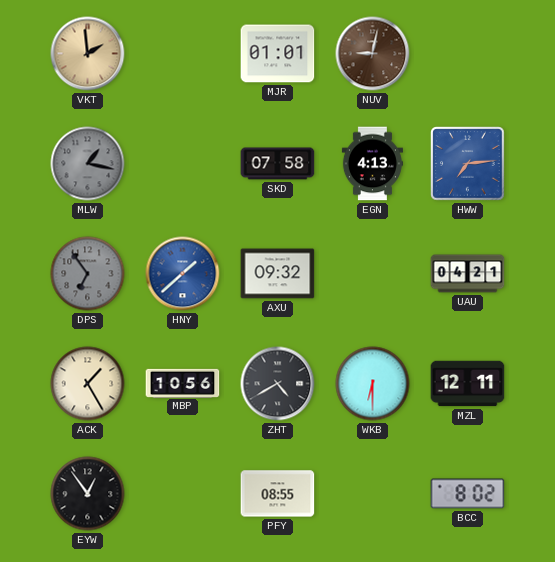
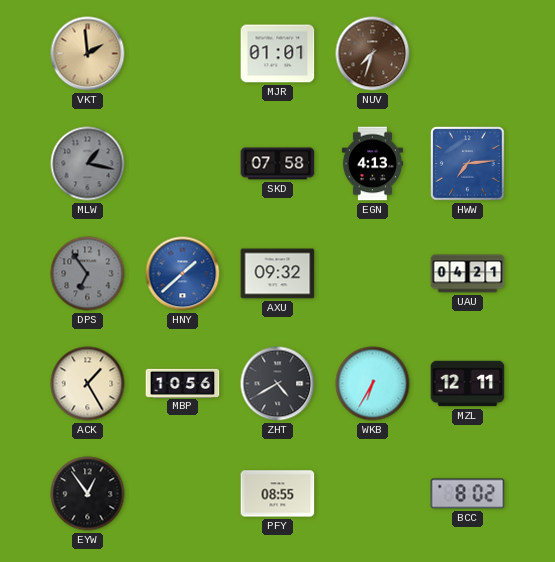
NUV: 9:02 -> 7:33
WKB: 6:30 -> 6:35
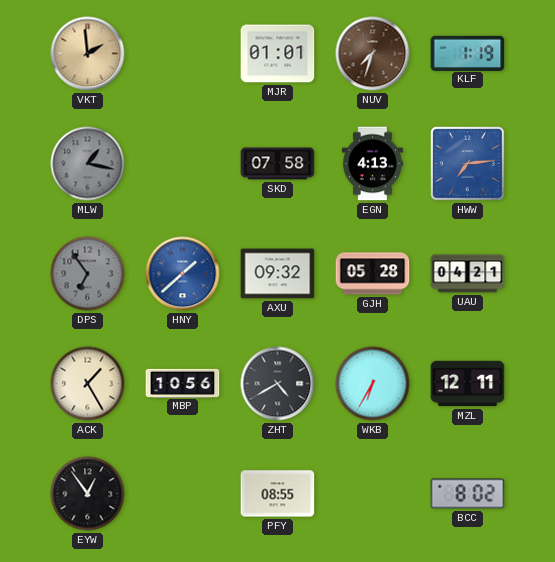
KLF: none -> 1:19
GJH: none -> 05:28
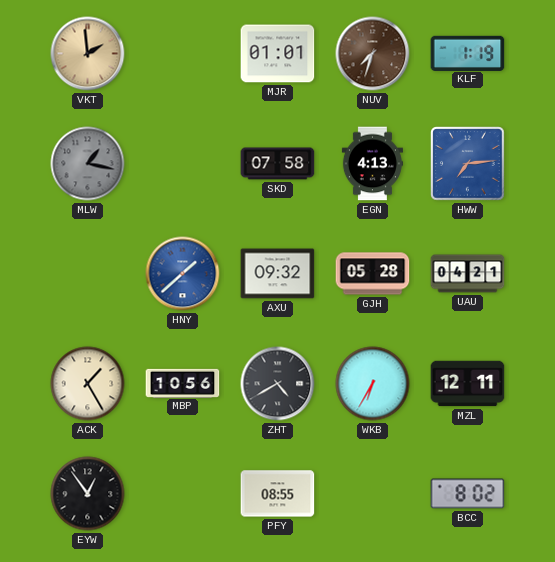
DPS: 6:54 -> none
